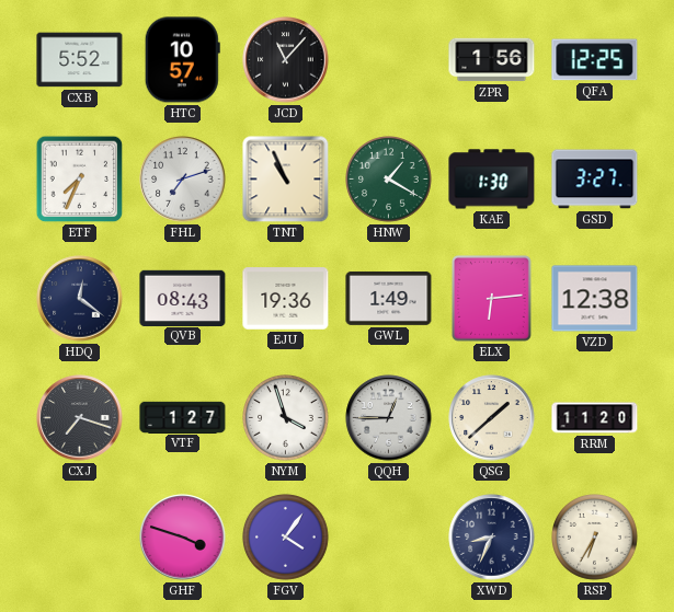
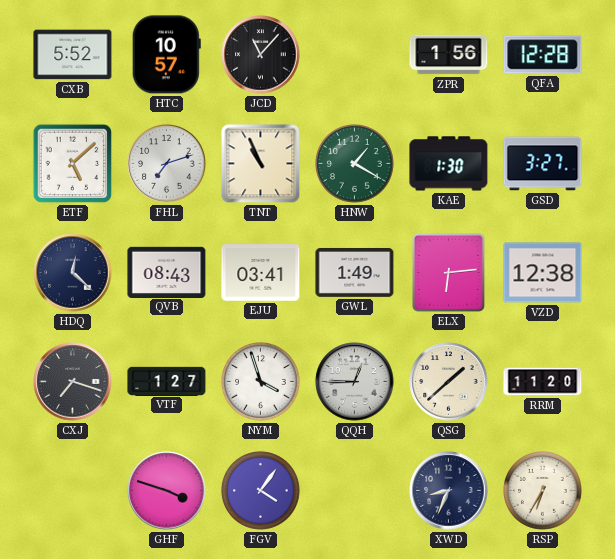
QFA: 12:25 -> 12:28
ETF: 7:34 -> 5:08
HDQ: 12:21 -> 12:22
EJU: 19:36 -> 03:41
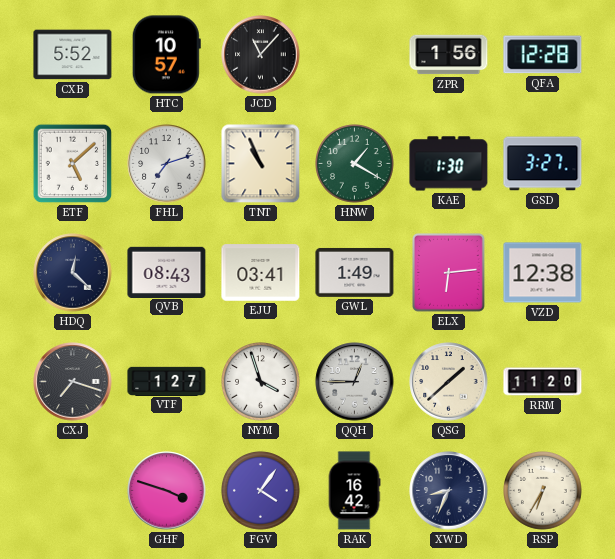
RAK: none -> 16:42
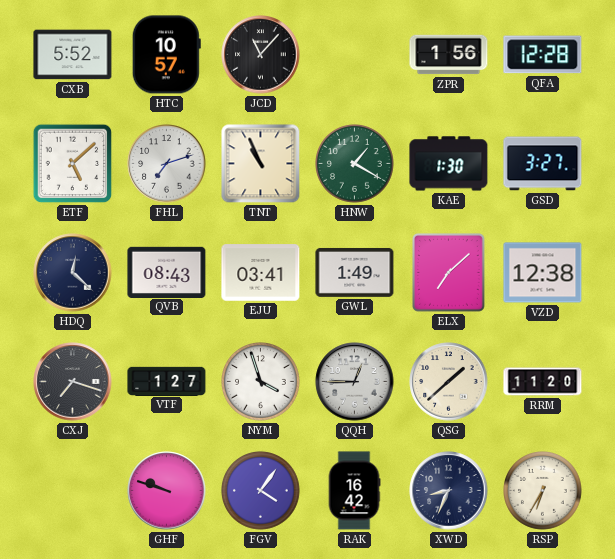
ELX: 6:14 -> 7:08
GHF: 3:48 -> 9:48
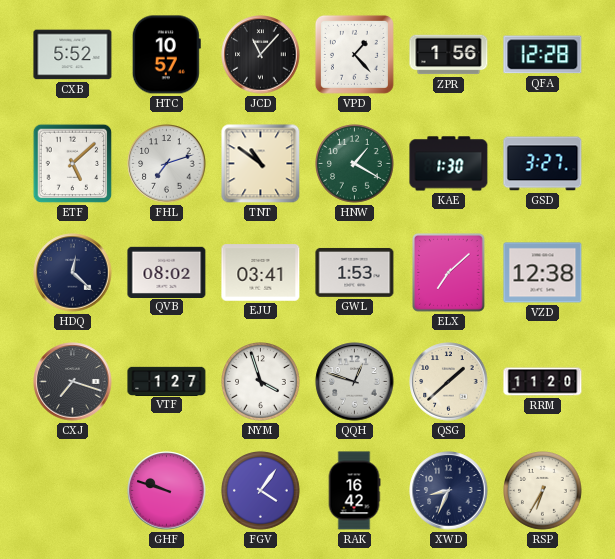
VPD: none -> 1:23
TNT: 10:56 -> 10:51
QVB: 08:43 -> 08:02
GWL: 1:49 -> 1:53
QQH: 12:45 -> 12:48
